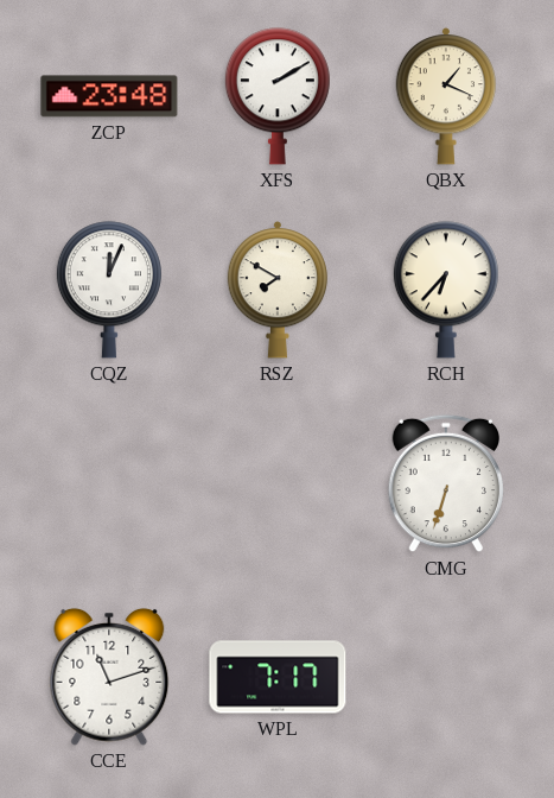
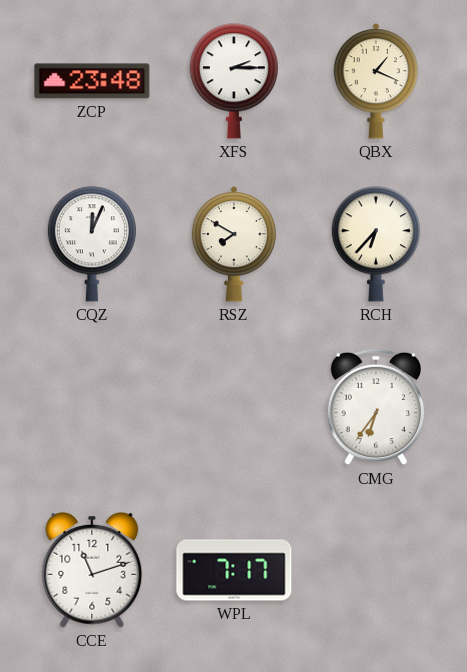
XFS: 2:10 -> 2:15
CMG: 6:33 -> 6:36
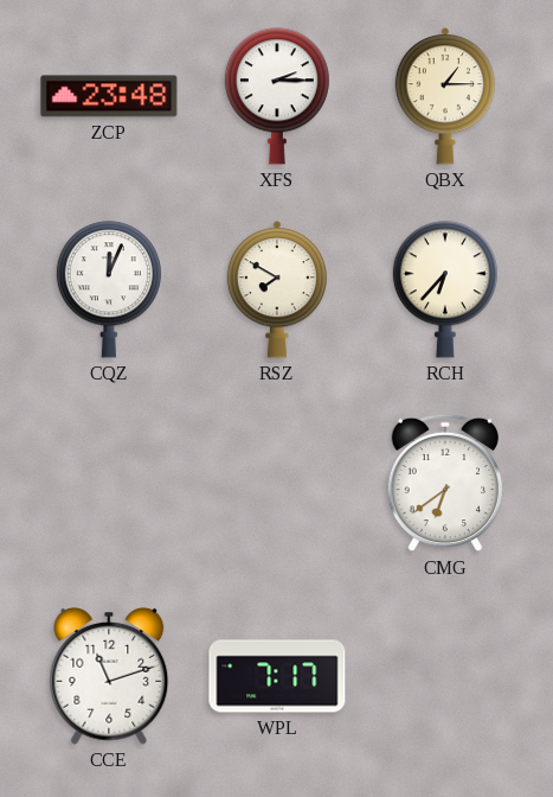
QBX: 1:19 -> 1:15
CMG: 6:36 -> 6:39
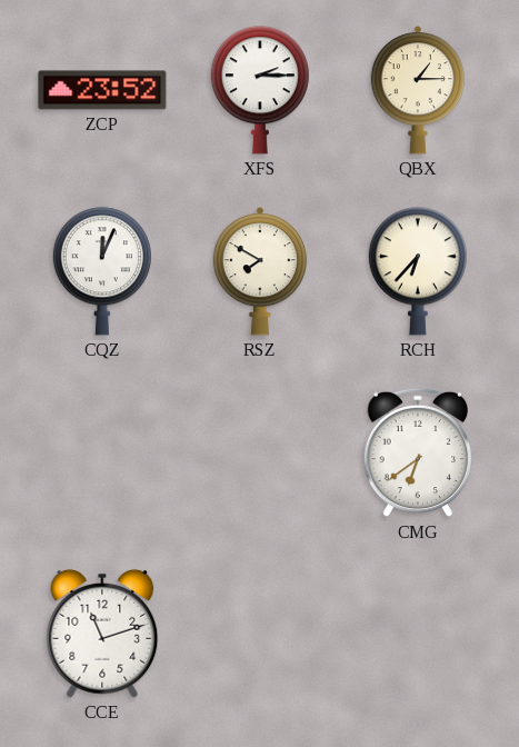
ZCP: 23:48 -> 23:52
WPL: 7:17 -> none
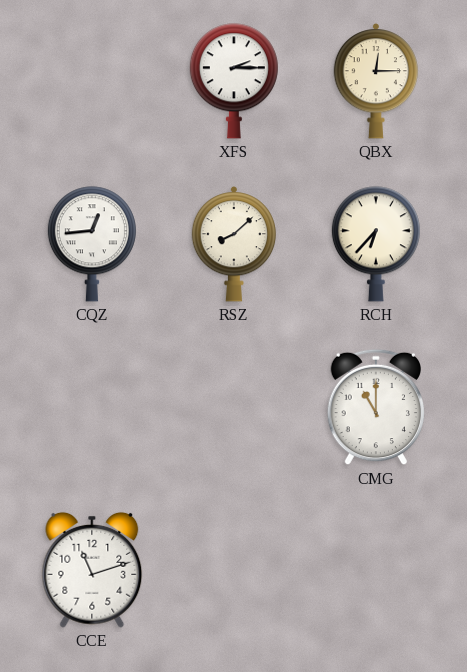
ZCP: 23:52 -> none
QBX: 1:15 -> 12:15
CQZ: 12:04 -> 12:44
RSZ: 7:50 -> 8:08
CMG: 6:39 -> 11:00
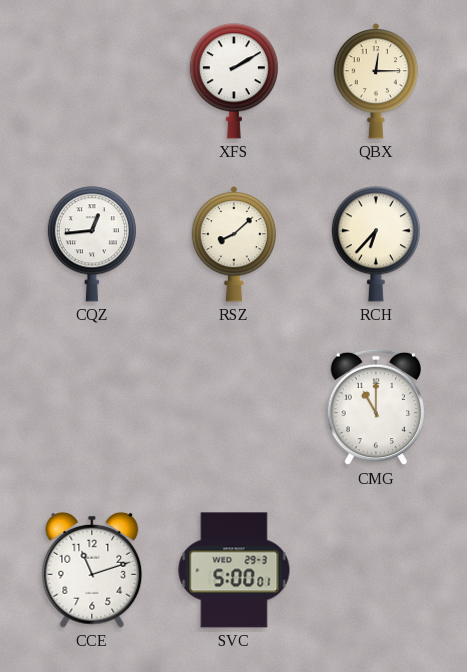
XFS: 2:15 -> 2:10
SVC: none -> 5:00
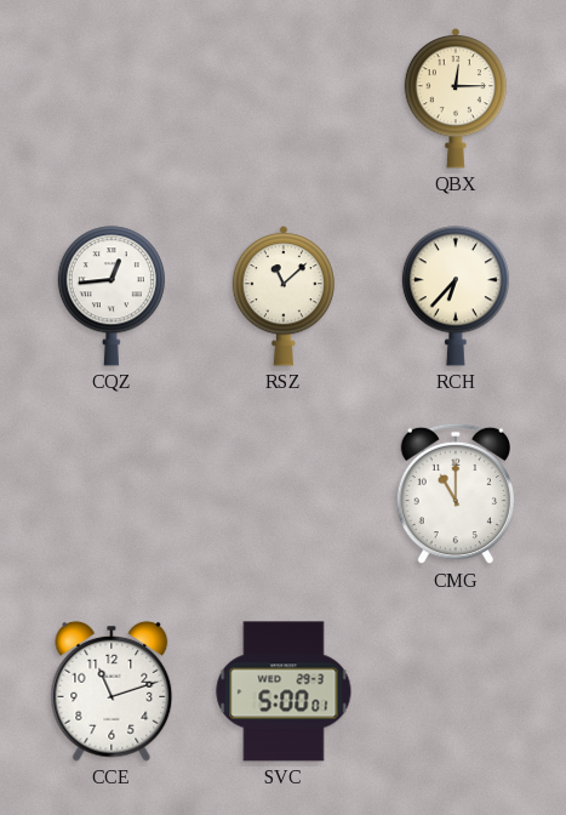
XFS: 2:10 -> none
RSZ: 8:08 -> 11:08
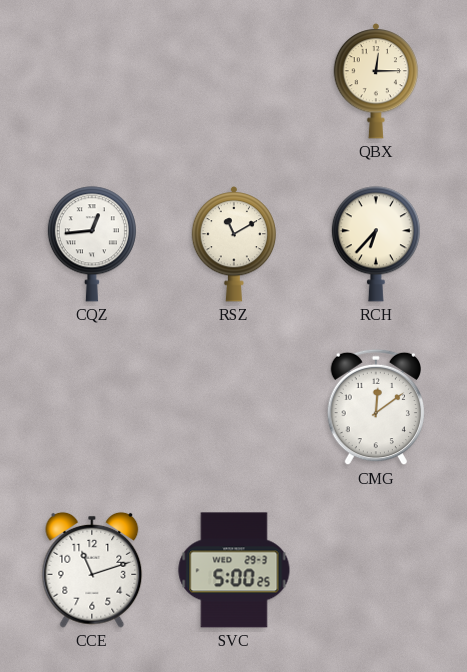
RSZ: 11:08 -> 11:10
CMG: 11:00 -> 12:09
SVC: 5:00:01 -> 5:00:25
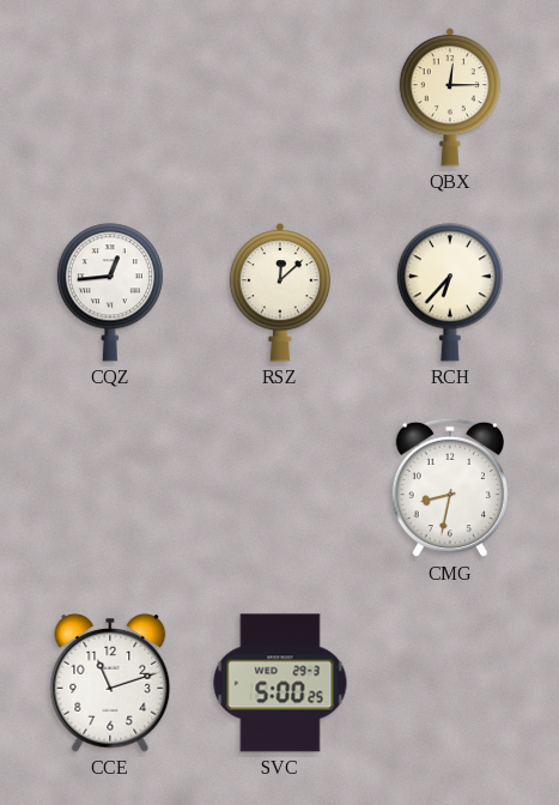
RSZ: 11:10 -> 12:08
CMG: 12:09 -> 8:32
